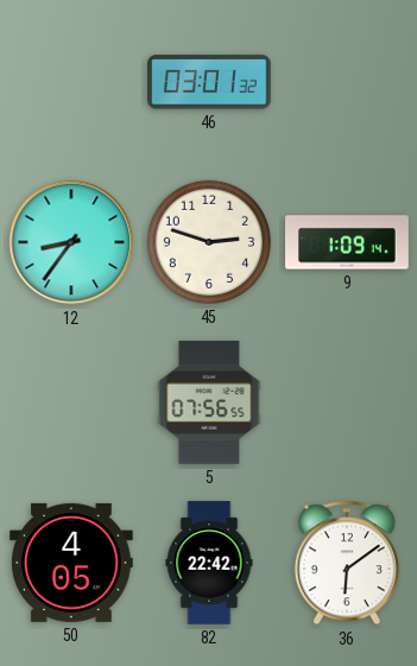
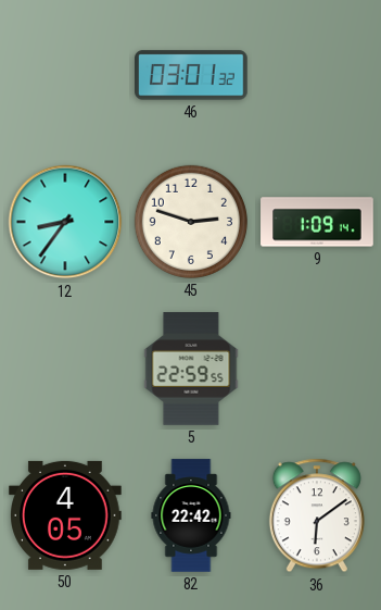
5: 07:56 -> 22:59
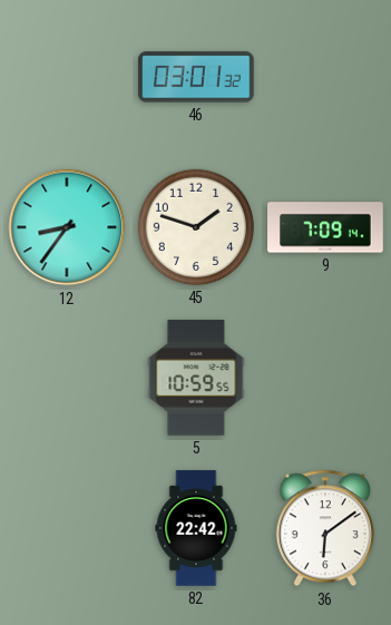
45: 2:48 -> 1:48
9: 1:09 -> 7:09
5: 22:59 -> 10:59
50: 4:05 -> none
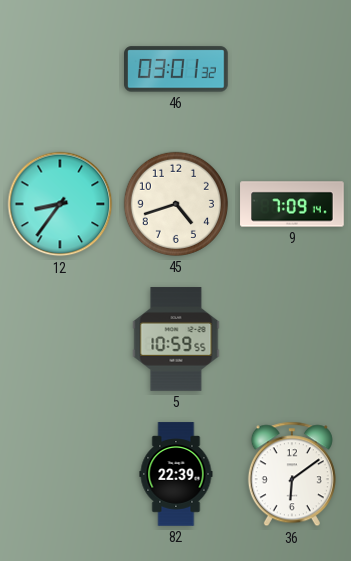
45: 1:48 -> 4:42
82: 22:42 -> 22:39
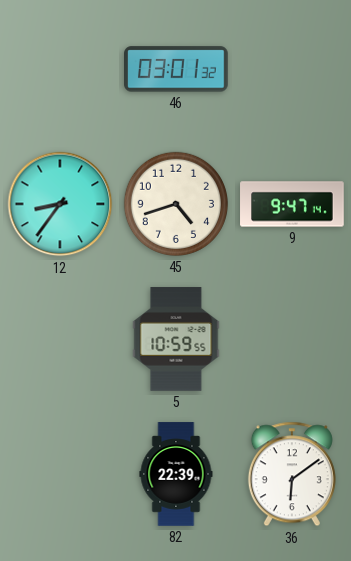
9: 7:09 -> 9:47
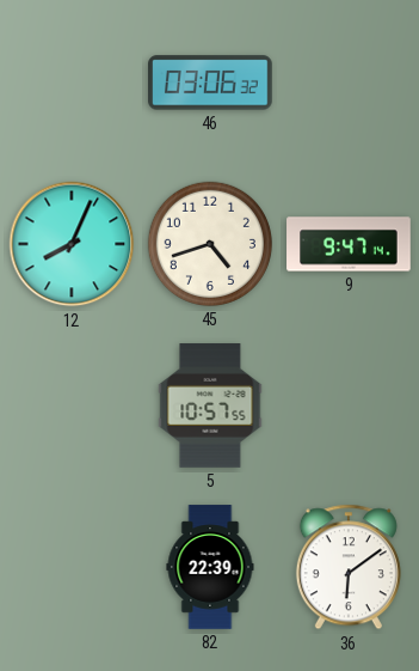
46: 03:01 -> 03:06
12: 8:36 -> 8:04
5: 10:59 -> 10:57
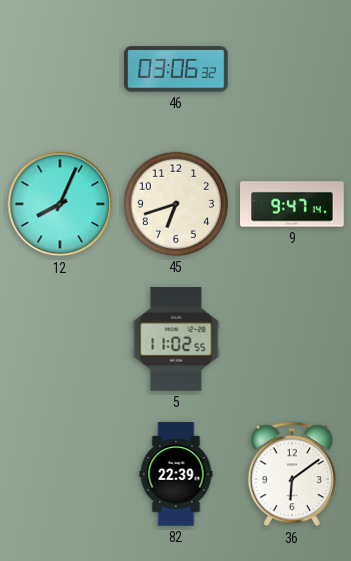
45: 4:42 -> 6:42
5: 10:57 -> 11:02
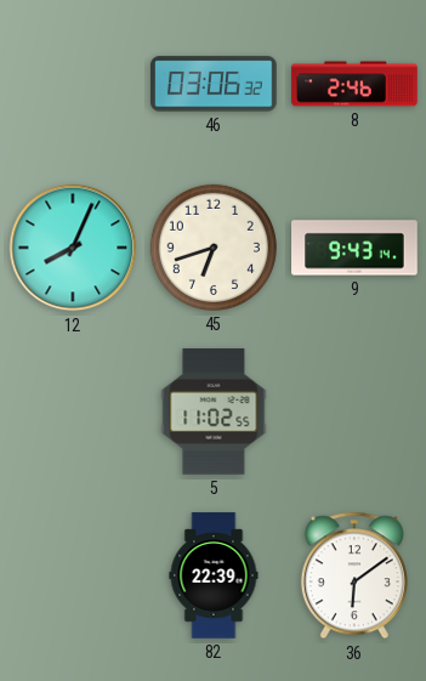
8: none -> 2:46
9: 9:47 -> 9:43
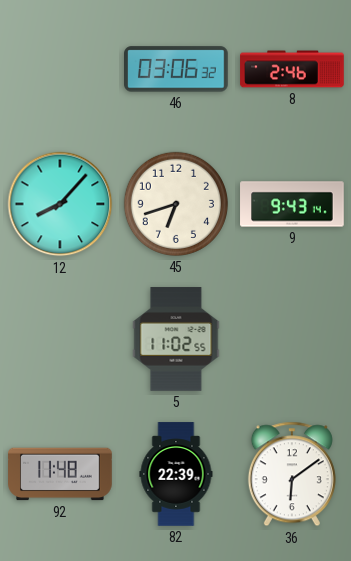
12: 8:04 -> 8:07
92: none -> 11:48
